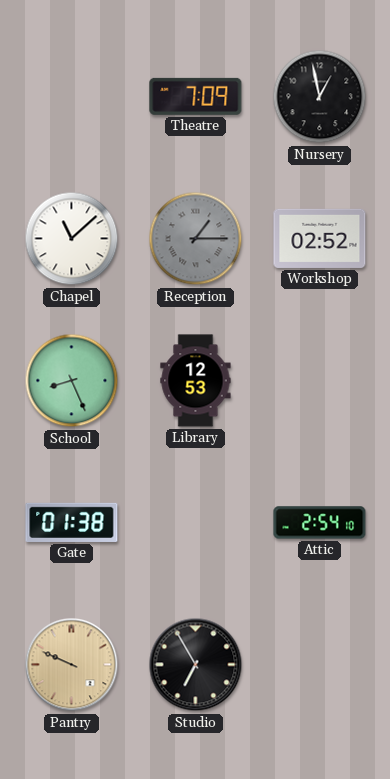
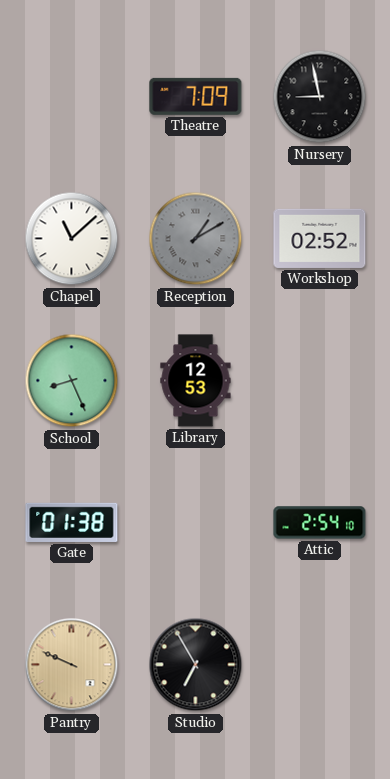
Nursery: 12:58 -> 8:58
Reception: 1:15 -> 1:10
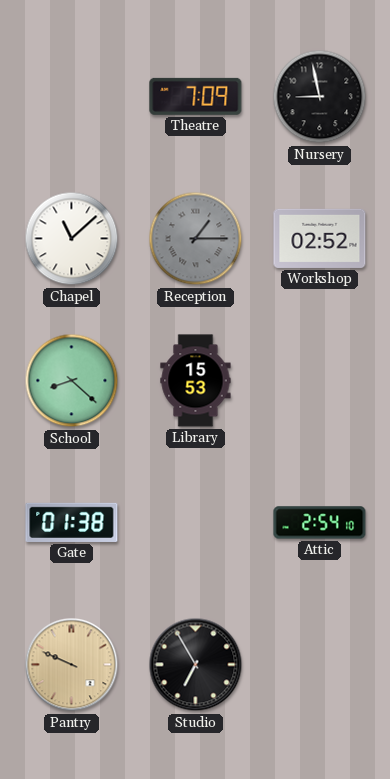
Reception: 1:10 -> 1:15
School: 8:26 -> 8:22
Library: 12:53 -> 15:53
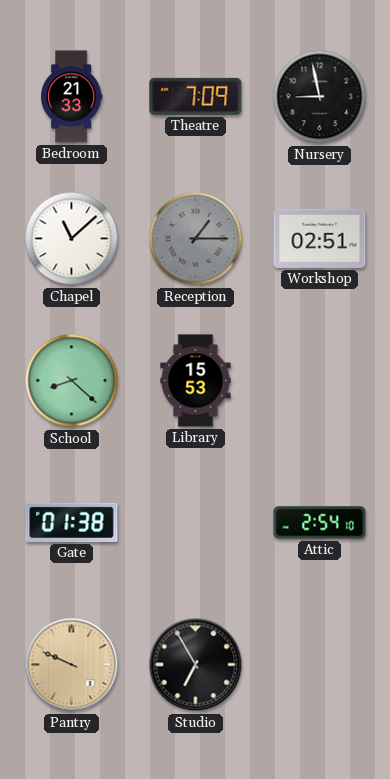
Bedroom: none -> 21:33
Workshop: 02:52 -> 02:51
